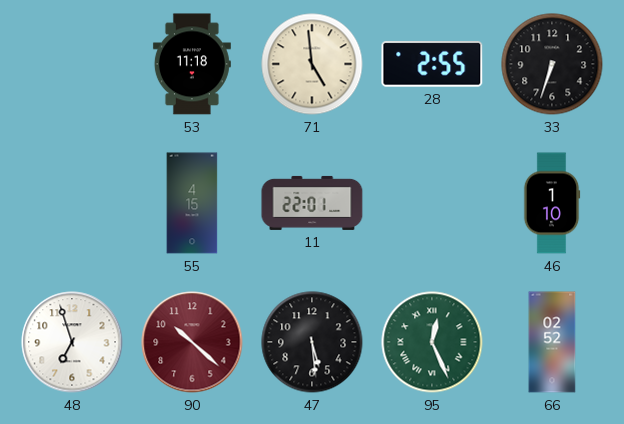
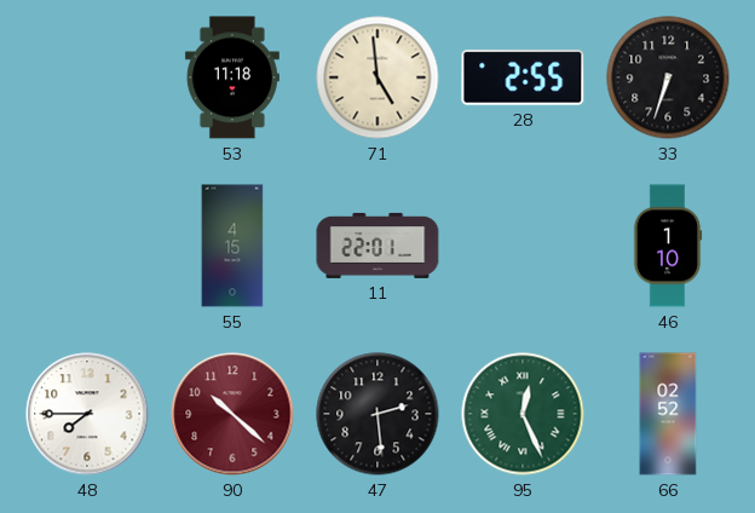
48: 6:57 -> 7:45
47: 5:29 -> 2:29
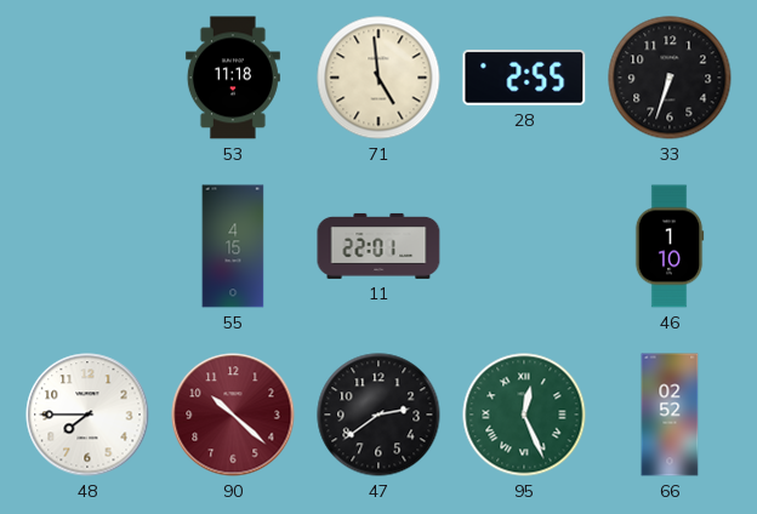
47: 2:29 -> 2:39
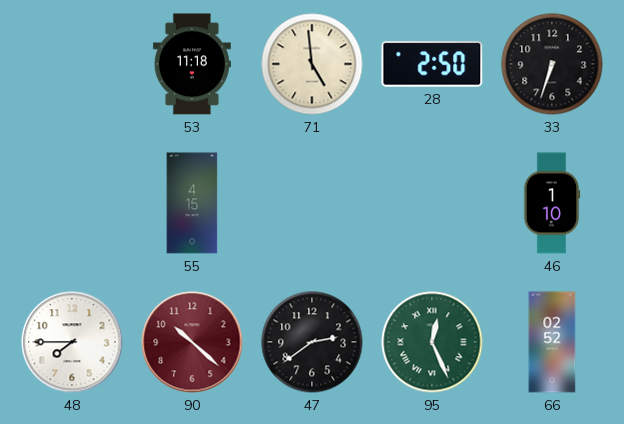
28: 2:55 -> 2:50
11: 22:01 -> none
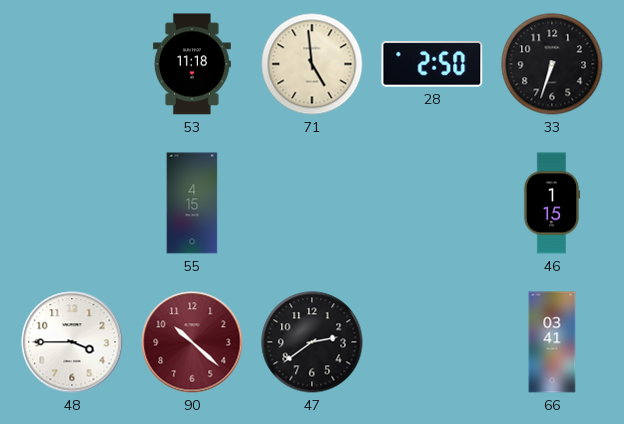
46: 1:10 -> 1:15
48: 7:45 -> 3:45
95: 12:26 -> none
66: 02:52 -> 03:41
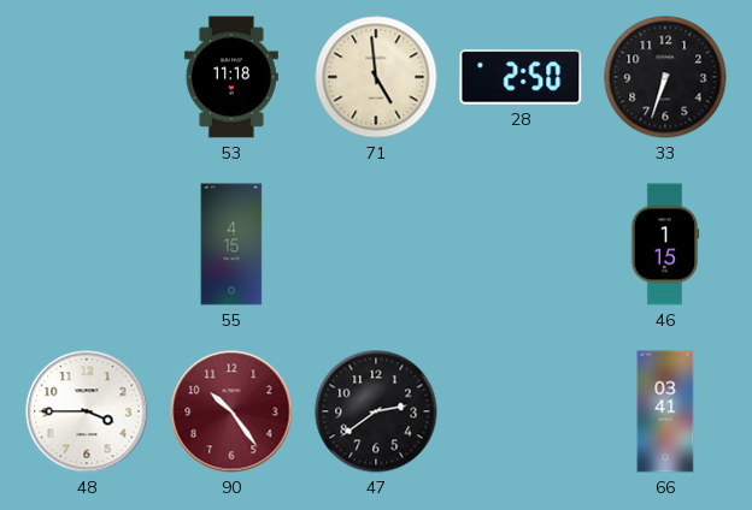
90: 10:22 -> 10:24
